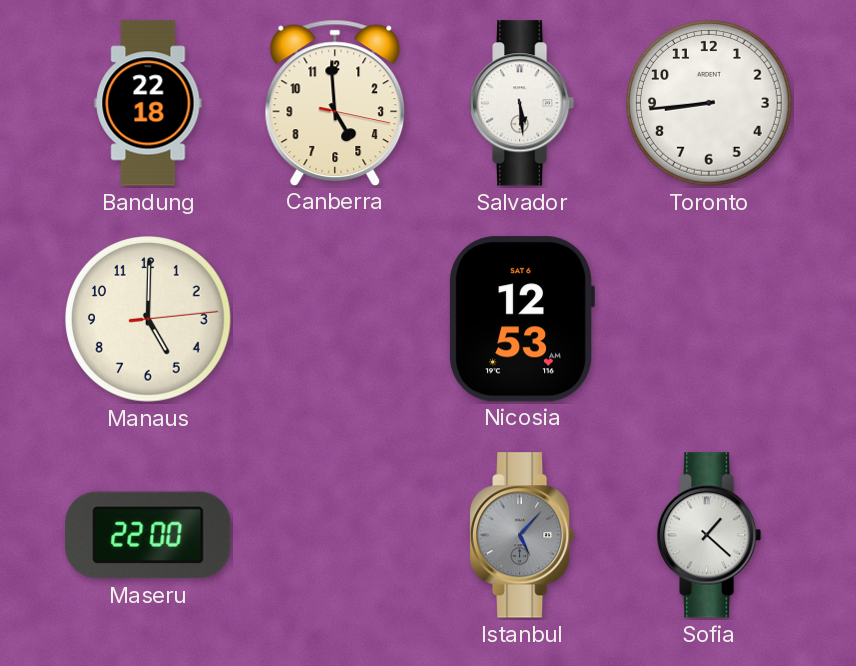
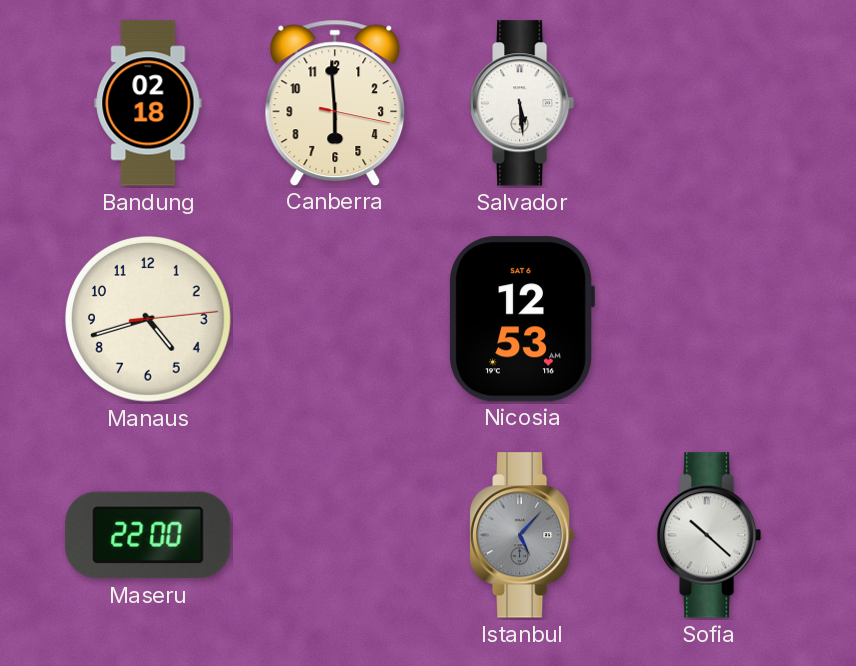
Bandung: 22:18 -> 02:18
Canberra: 4:59 -> 5:59
Toronto: 8:44 -> none
Manaus: 5:00 -> 4:42
Sofia: 1:22 -> 10:22
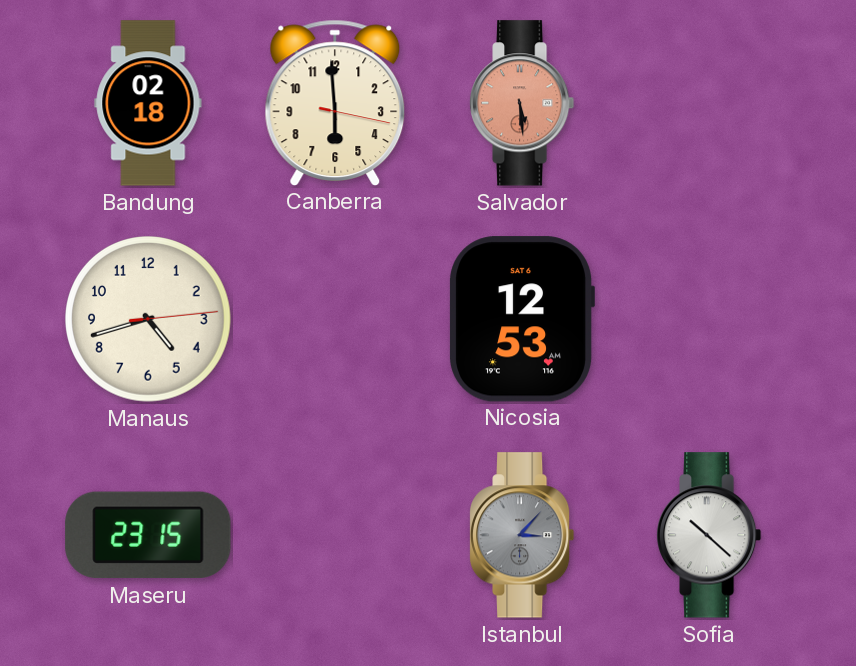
Salvador dial: white -> salmon
Maseru: 22:00 -> 23:15
Istanbul: 5:07 -> 3:07
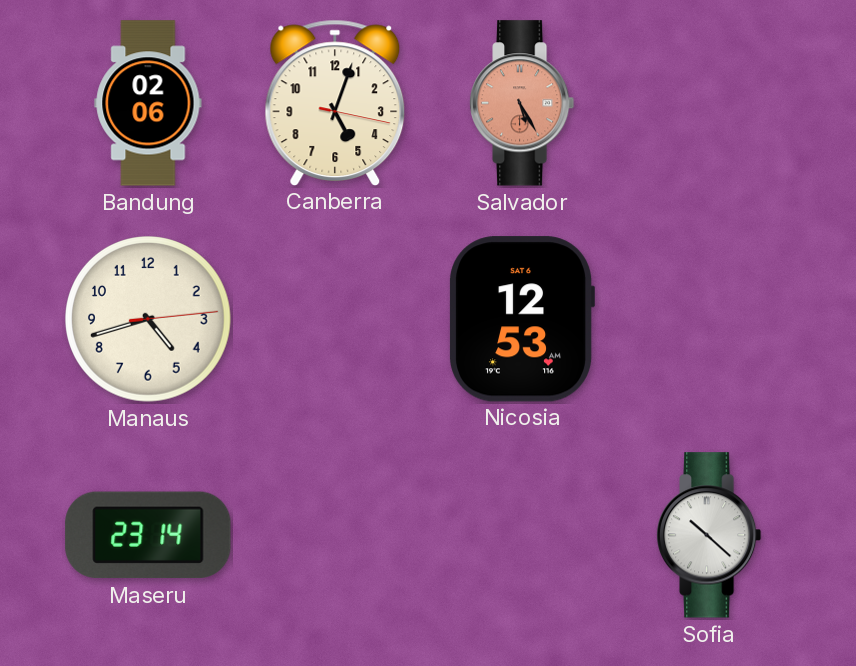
Bandung: 02:18 -> 02:06
Canberra: 5:59 -> 5:03
Salvador: 5:29 -> 5:25
Maseru: 23:15 -> 23:14
Istanbul: 3:07 -> none
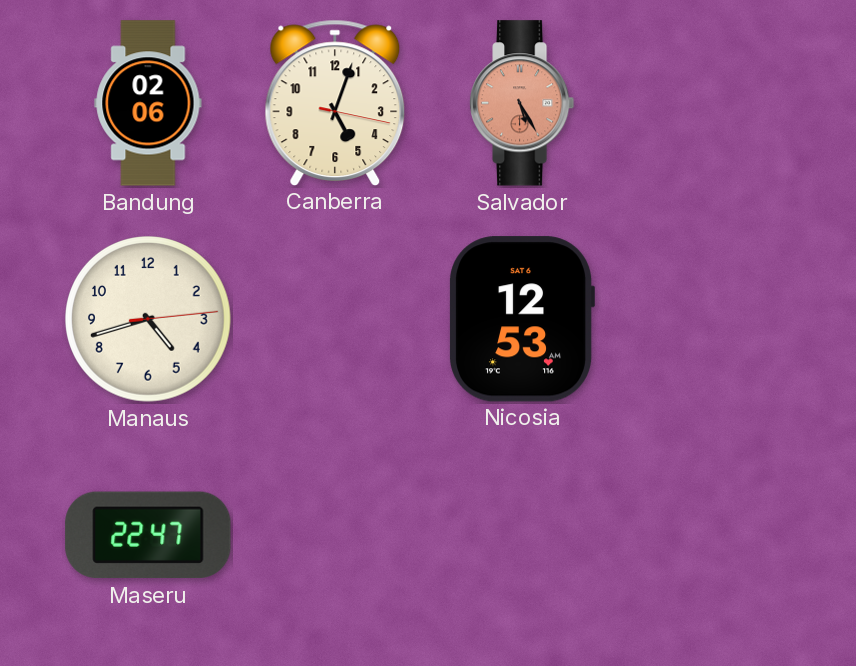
Maseru: 23:14 -> 22:47
Sofia: 10:22 -> none
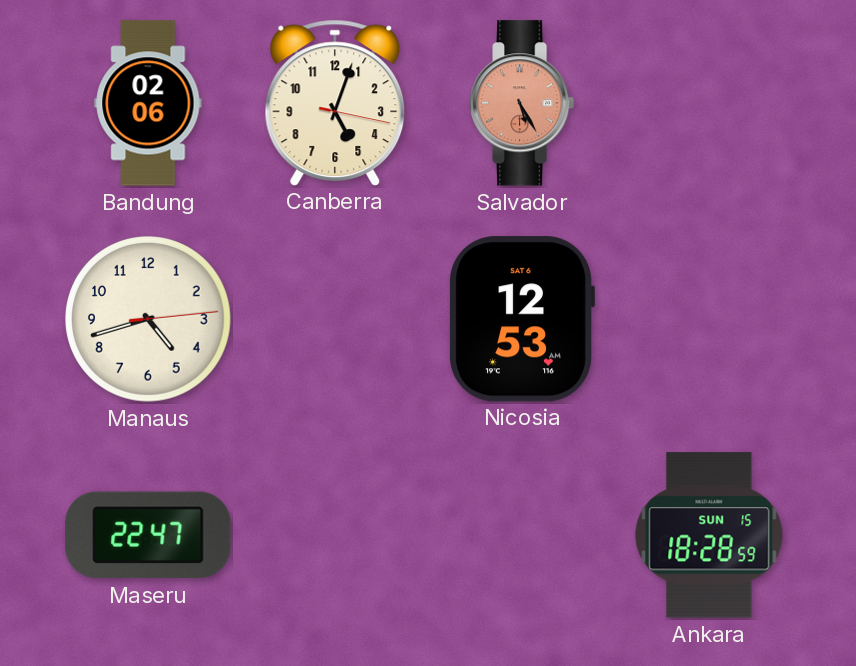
Ankara: none -> 18:28
